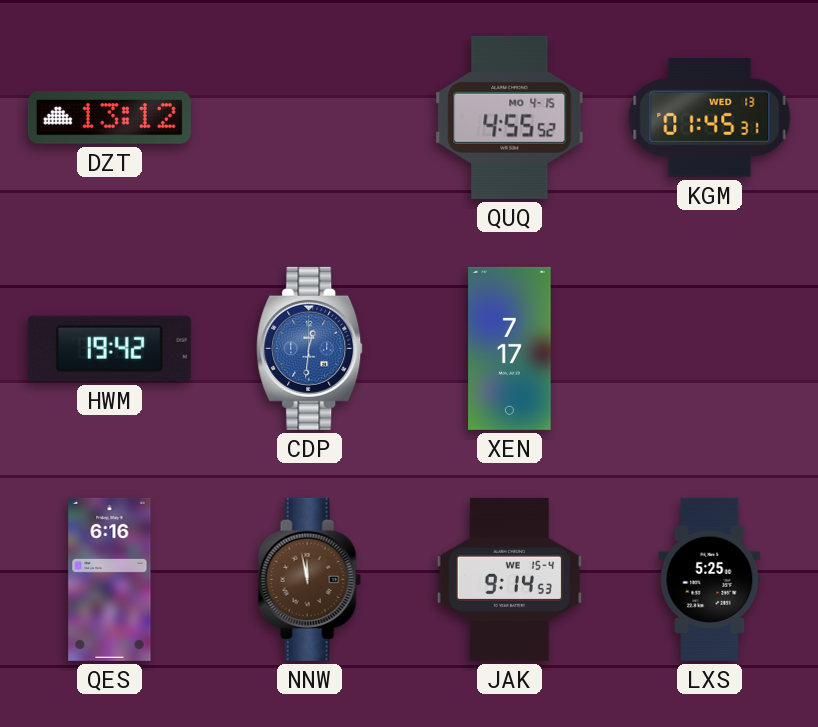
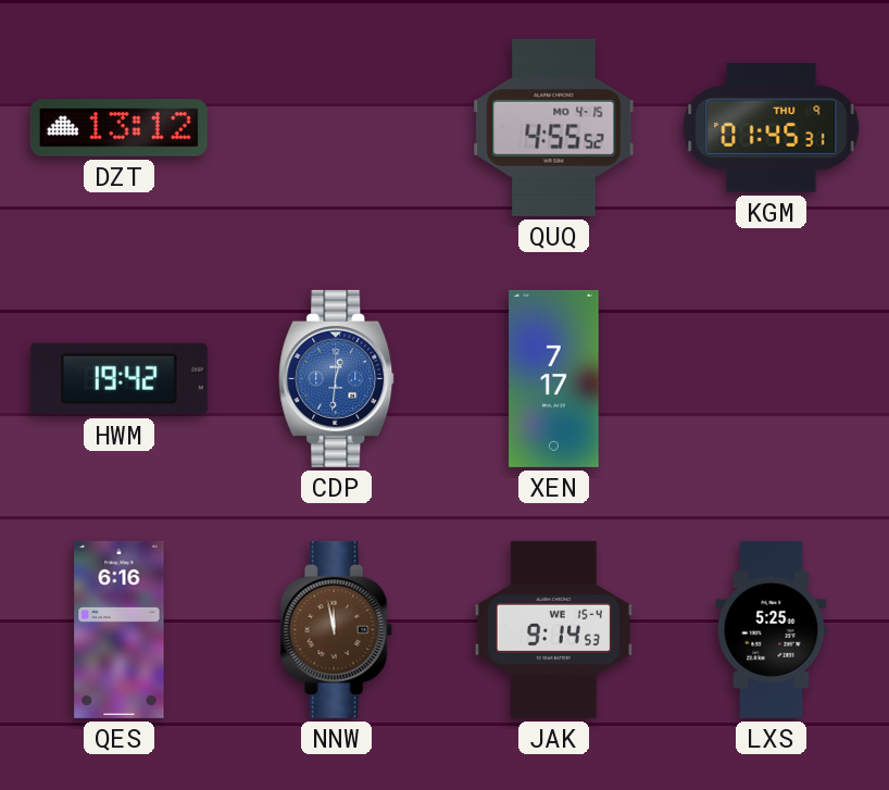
KGM date: WED 13 -> THU 9
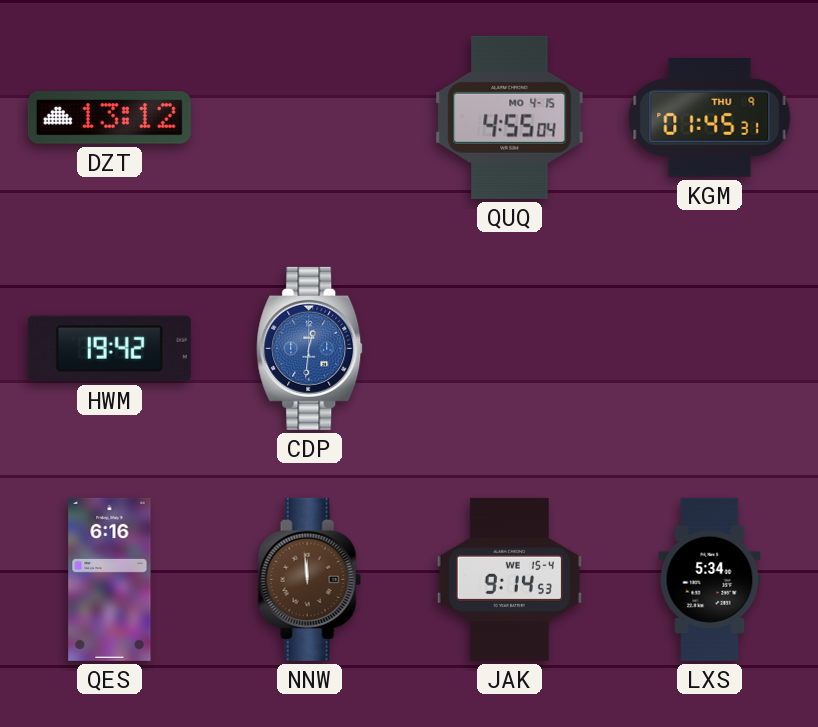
QUQ: 4:55:52 -> 4:55:04
XEN: 7:17 -> none
NNW: 11:58 -> 11:59
LXS: 5:25 -> 5:34
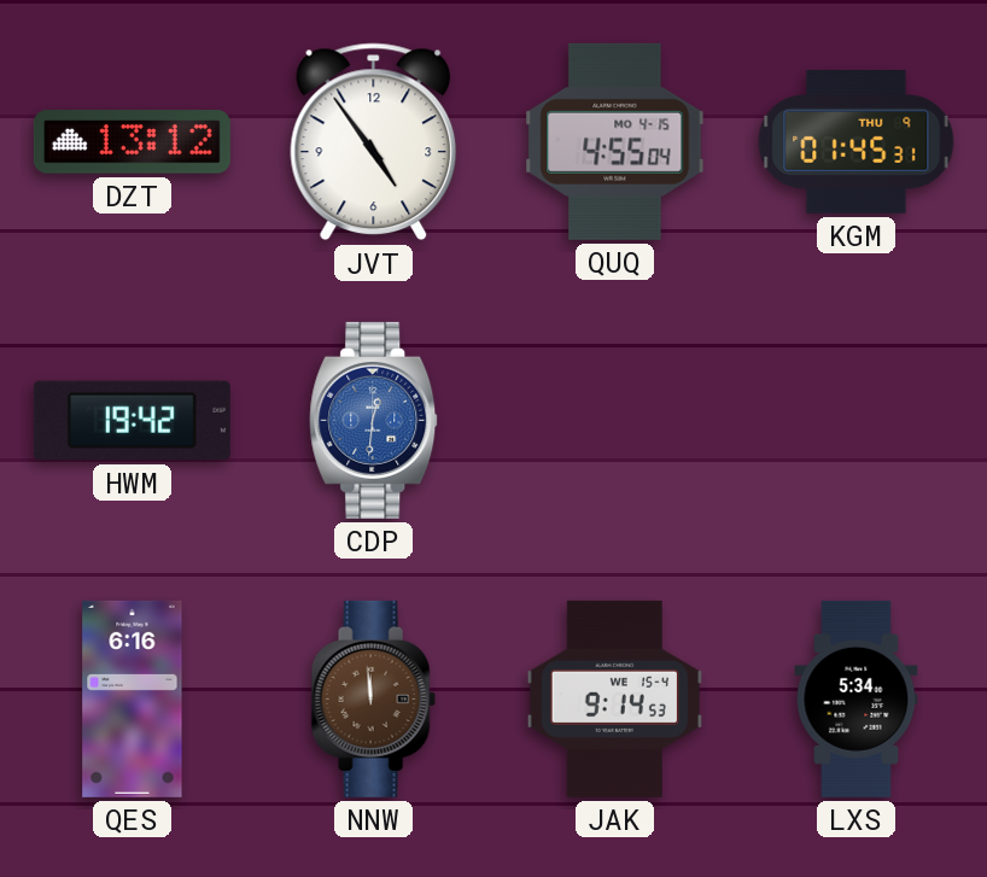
JVT: none -> 4:54
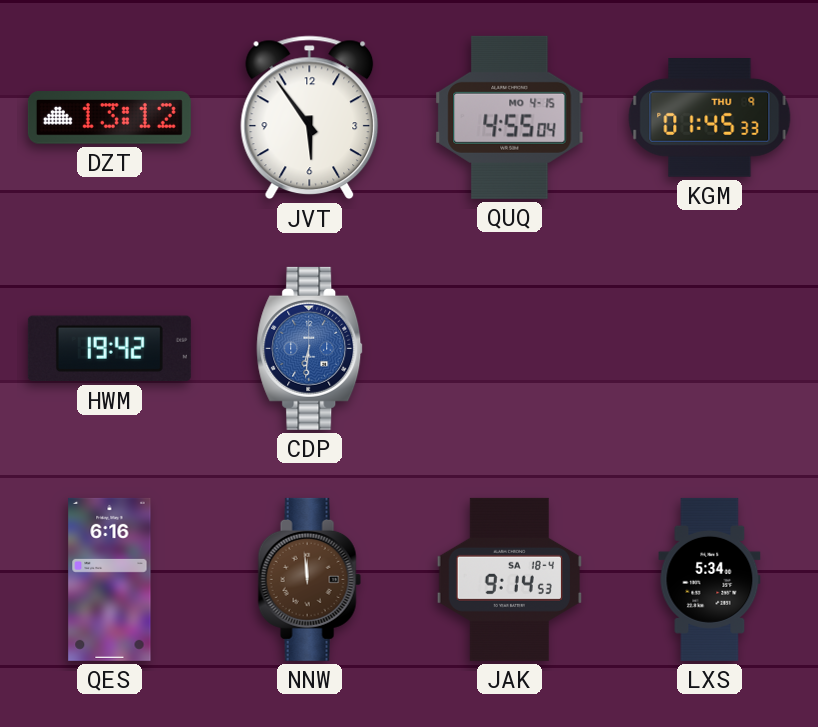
JVT: 4:54 -> 5:54
KGM: 01:45:31 -> 01:45:33
CDP: 12:31 -> 6:31
JAK date: WE 15-4 -> SA 18-4
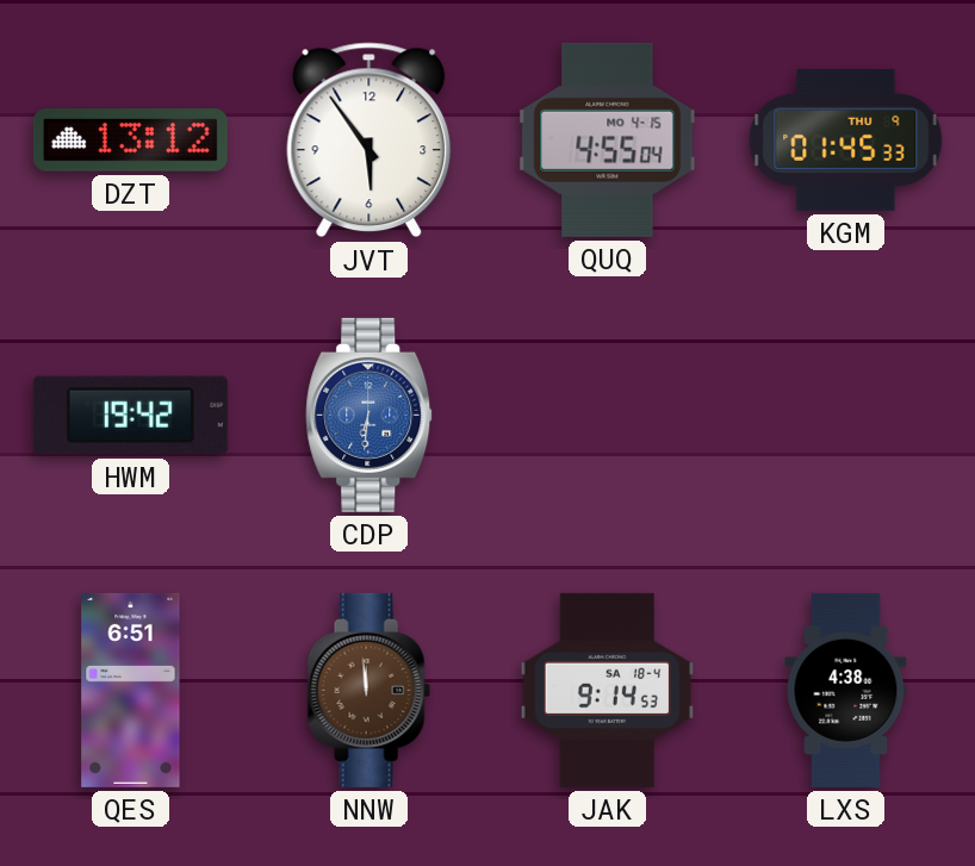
QES: 6:16 -> 6:51
LXS: 5:34 -> 4:38
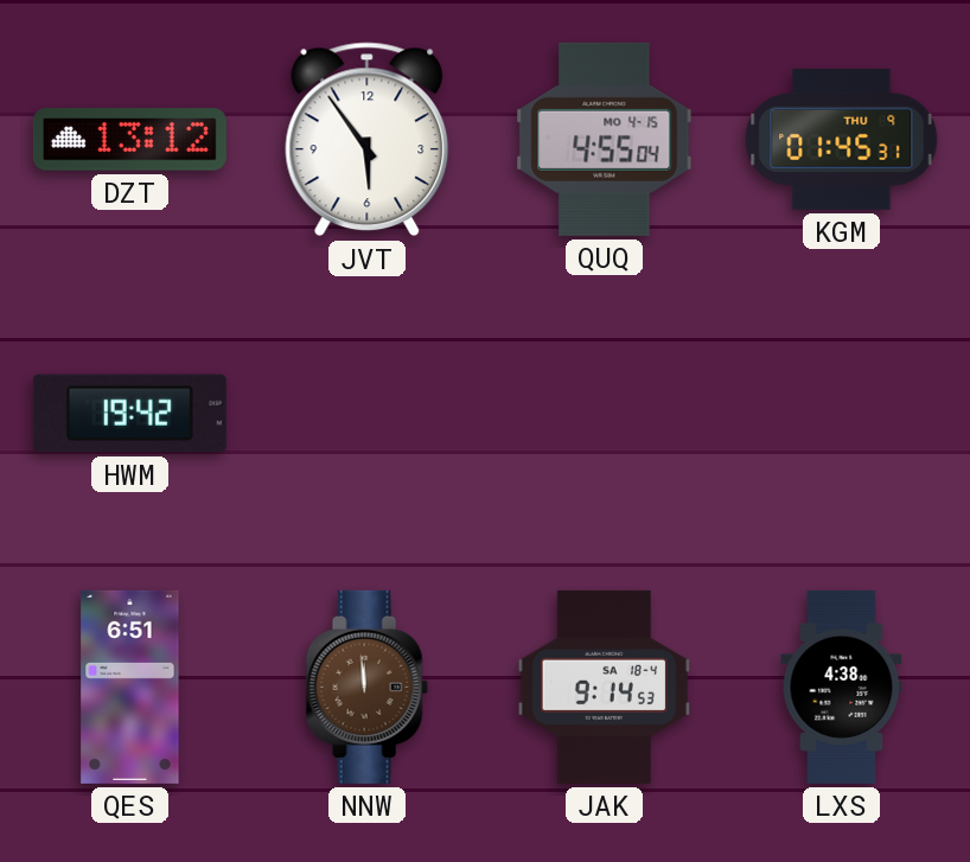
KGM: 01:45:33 -> 01:45:31
CDP: 6:31 -> none
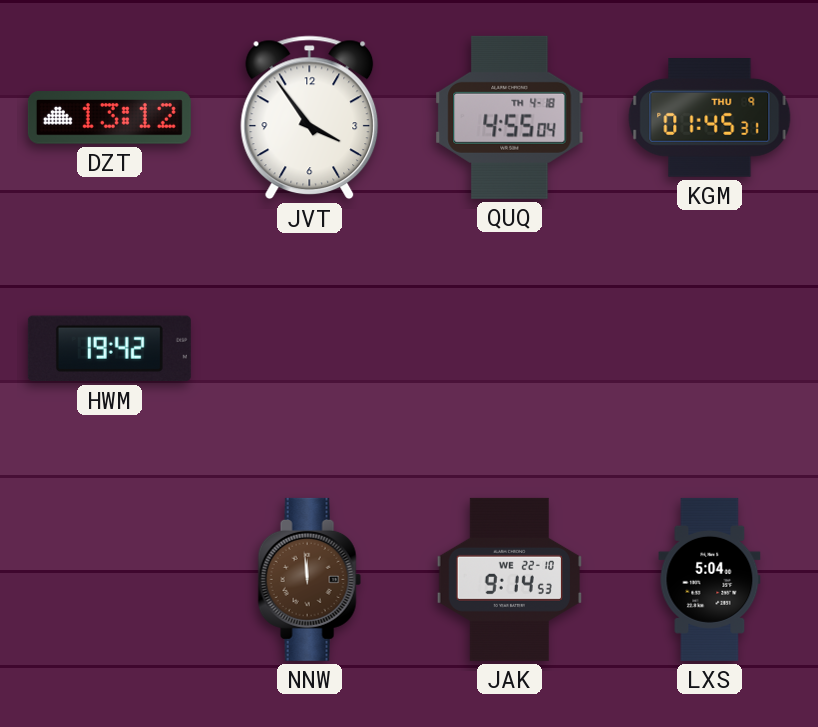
JVT: 5:54 -> 3:54
QUQ date: MO 4-15 -> TH 4-18
QES: 6:51 -> none
JAK date: SA 18-4 -> WE 22-10
LXS: 4:38 -> 5:04
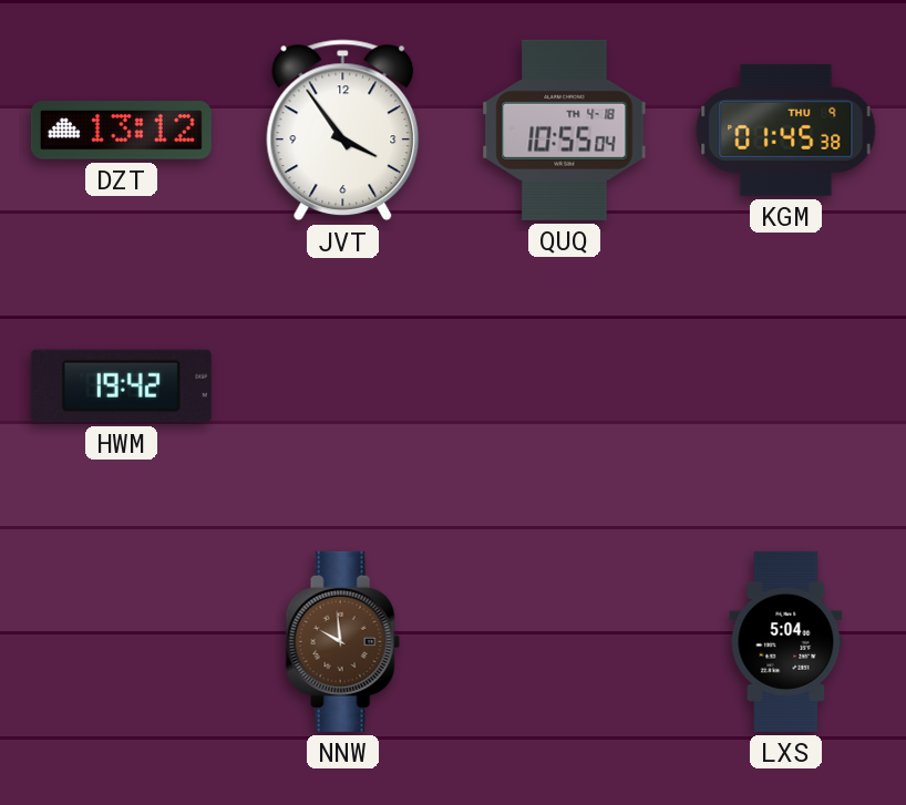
QUQ: 4:55 -> 10:55
KGM: 01:45:31 -> 01:45:38
NNW: 11:59 -> 9:59
JAK: 9:14 -> none
